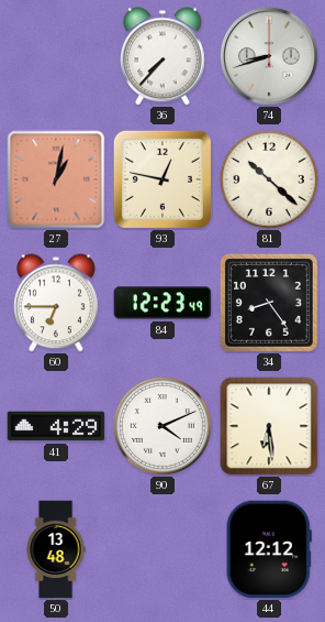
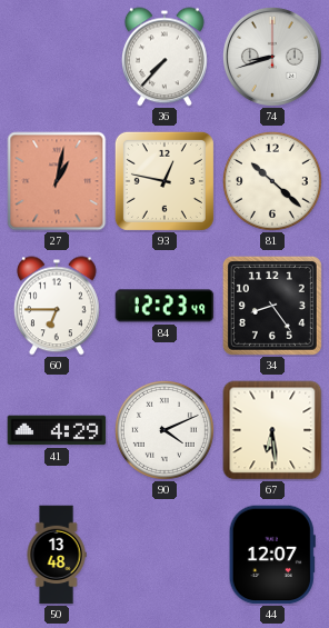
44: 12:12 -> 12:07
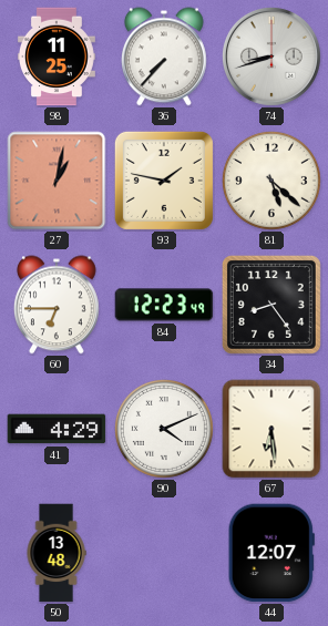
98: none -> 11:25
93: 12:47 -> 1:47
81: 10:22 -> 5:22
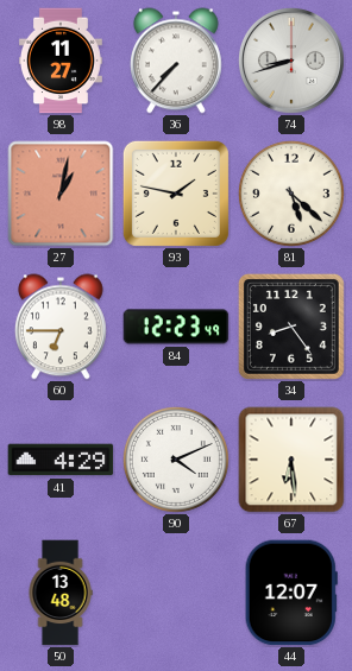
98: 11:25 -> 11:27
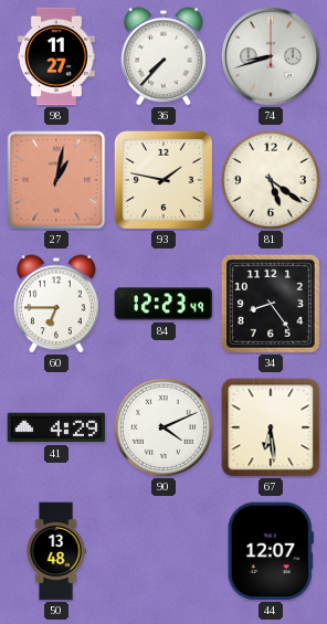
81: 5:22 -> 5:21
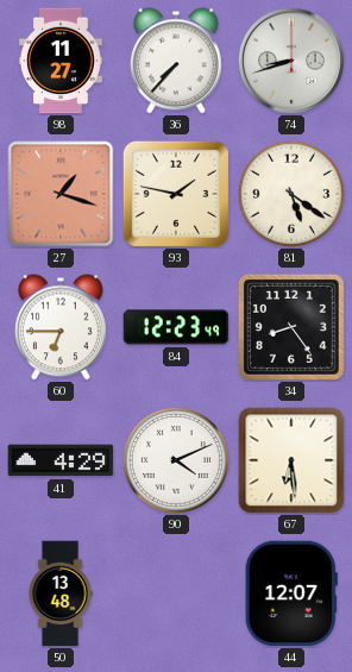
27: 1:02 -> 1:18
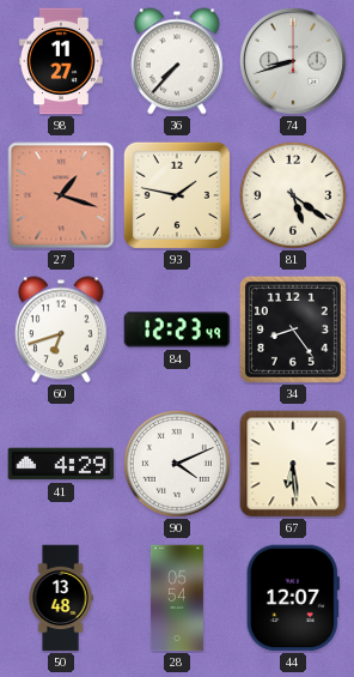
60: 6:45 -> 6:42
28: none -> 05:54
